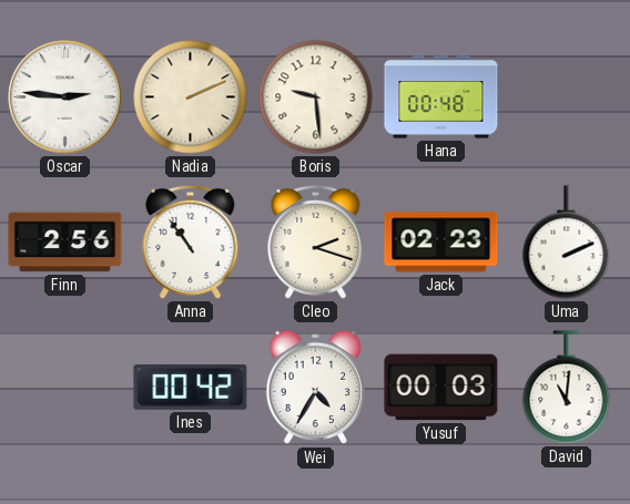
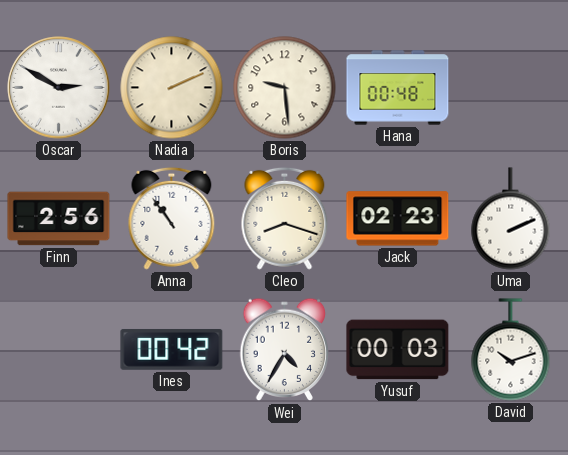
Oscar: 2:46 -> 2:50
Cleo: 2:18 -> 8:18
David: 11:01 -> 10:12
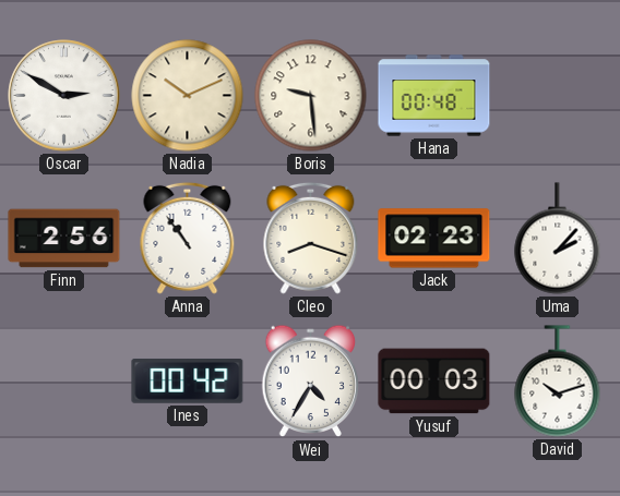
Nadia: 2:11 -> 10:11
Uma: 2:11 -> 2:07
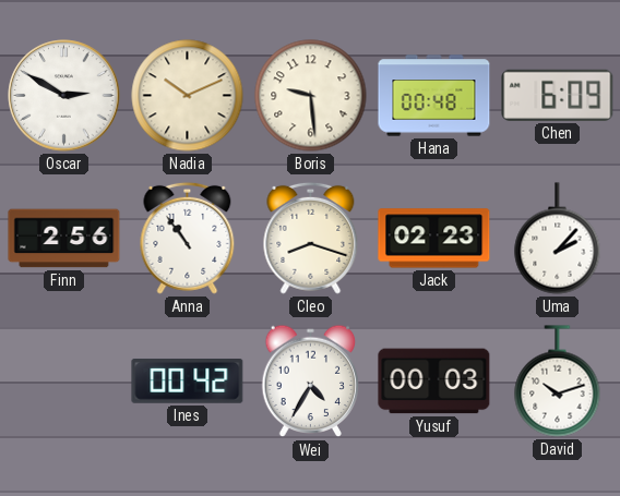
Chen: none -> 6:09
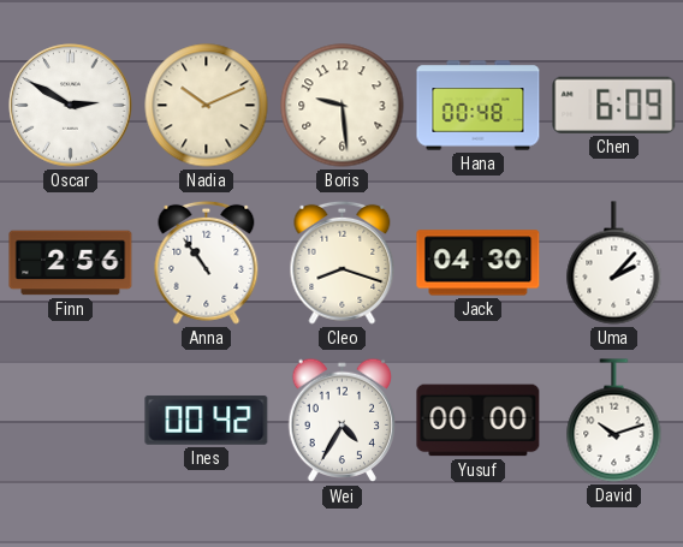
Jack: 02:23 -> 04:30
Yusuf: 00:03 -> 00:00
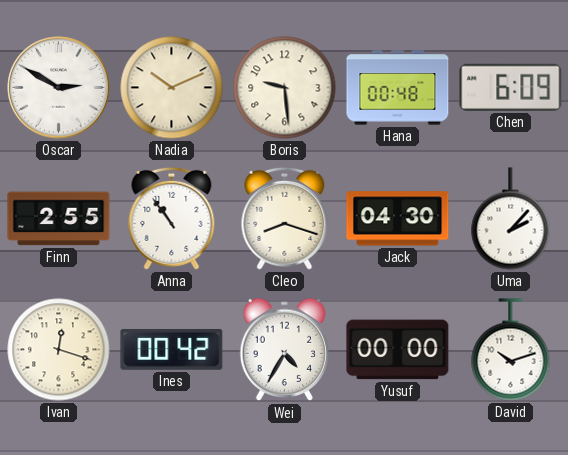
Finn: 2:56 -> 2:55
Ivan: none -> 12:18
